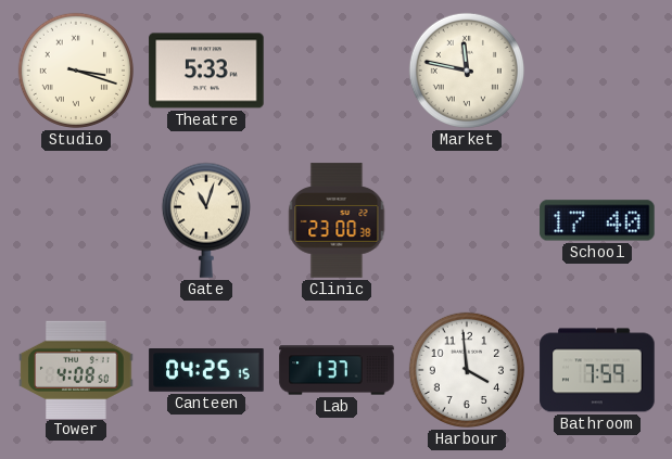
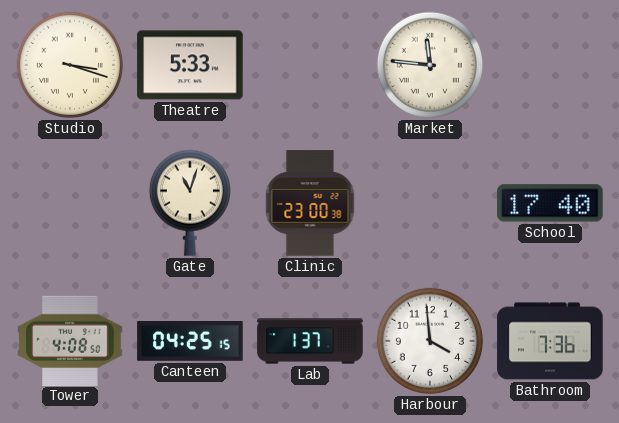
Market: 11:47 -> 11:46
Bathroom: 7:59 -> 7:36
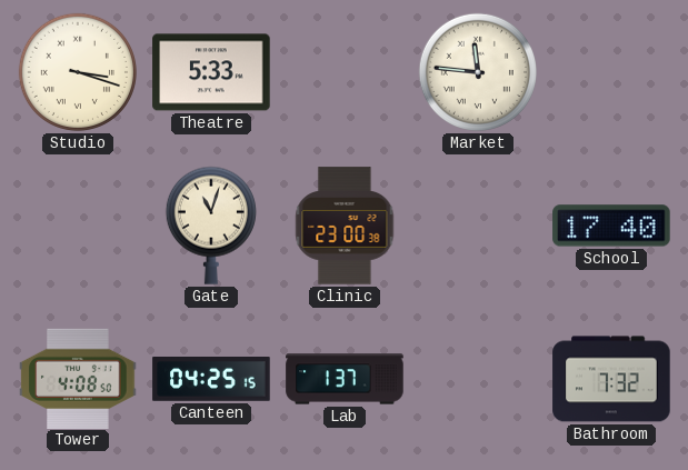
Harbour: 3:59 -> none
Bathroom: 7:36 -> 7:32
